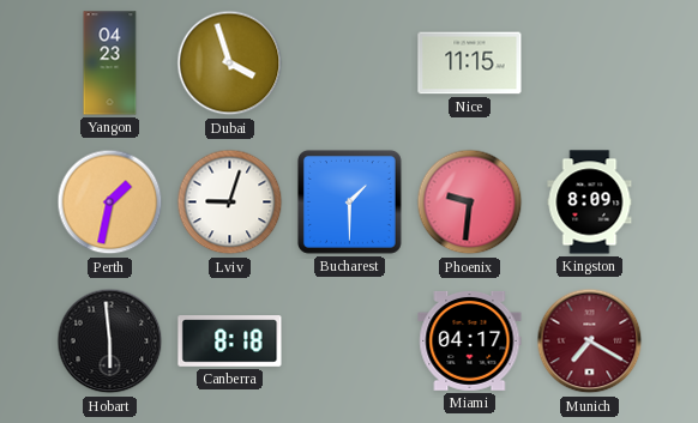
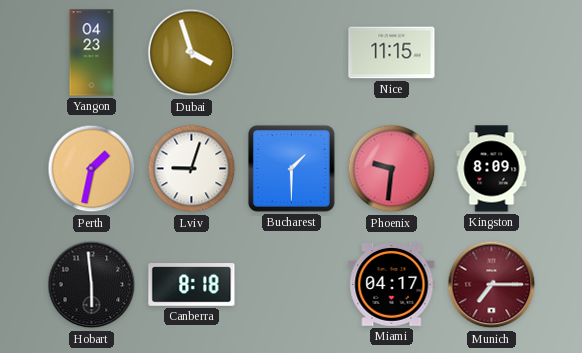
Munich: 7:20 -> 7:15
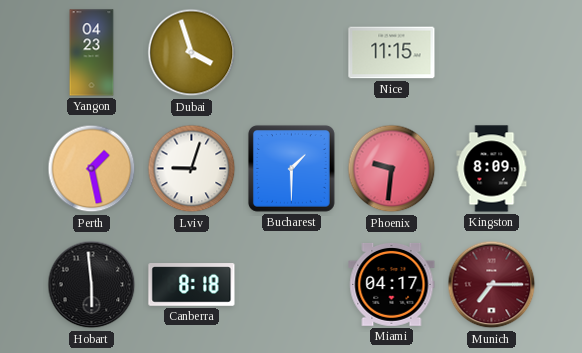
Perth: 1:32 -> 1:28
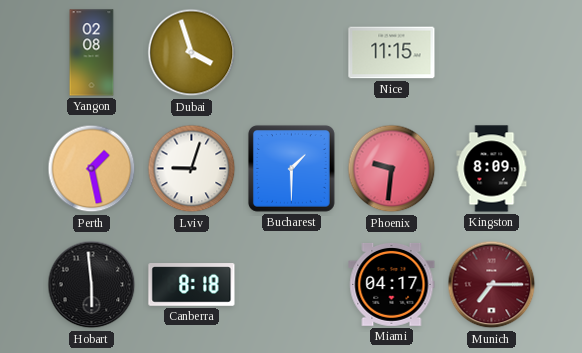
Yangon: 04:23 -> 02:08
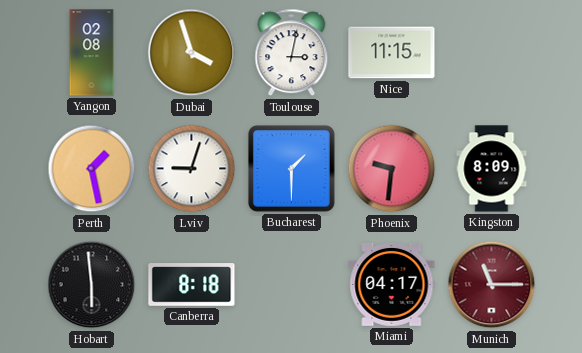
Toulouse: none -> 3:02
Munich: 7:15 -> 11:15
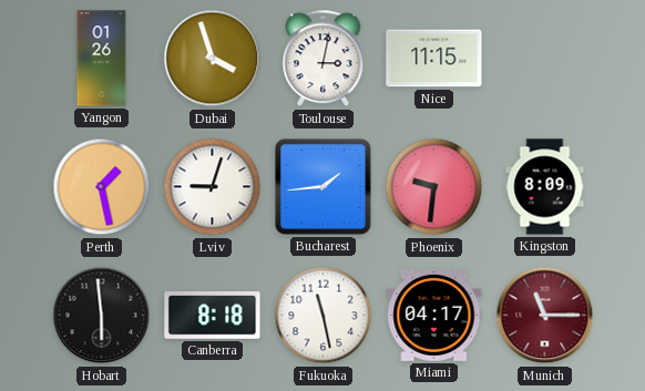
Yangon: 02:08 -> 01:26
Bucharest: 1:30 -> 1:44
Fukuoka: none -> 11:28
